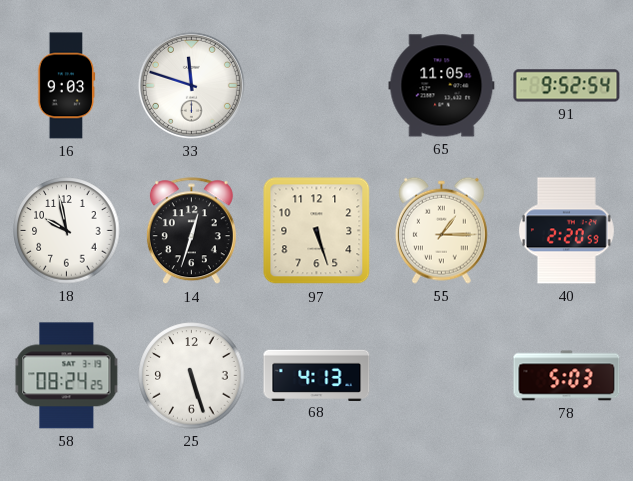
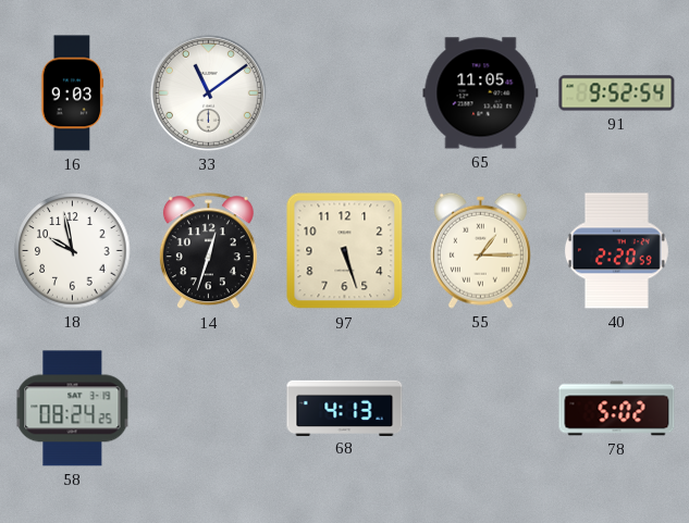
33: 11:48 -> 11:09
25: 5:27 -> none
78: 5:03 -> 5:02
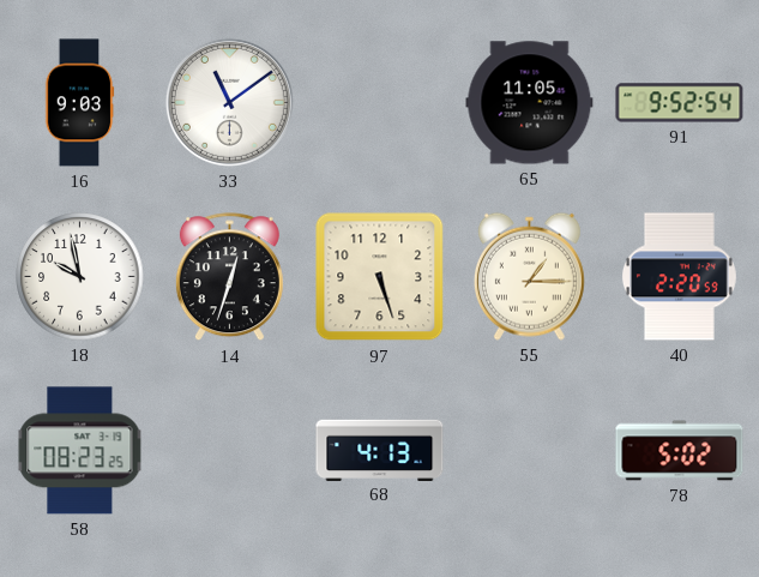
58: 08:24 -> 08:23
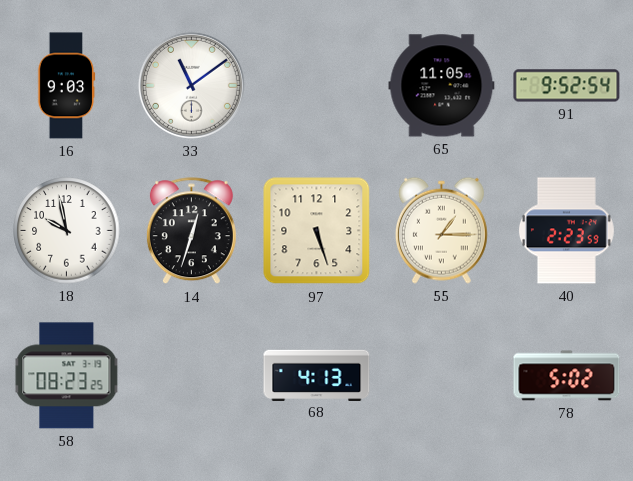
40: 2:20 -> 2:23
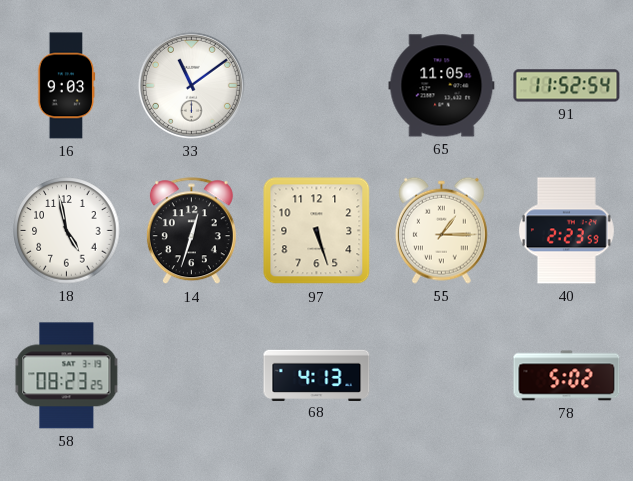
91: 9:52 -> 11:52
18: 9:58 -> 4:58
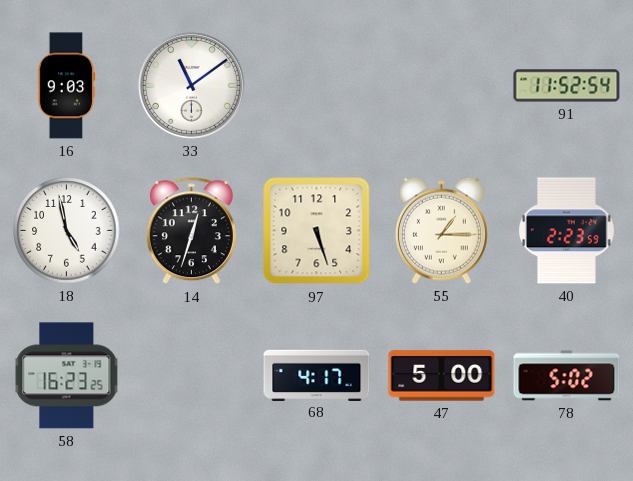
65: 11:05 -> none
58: 08:23 -> 16:23
68: 4:13 -> 4:17
47: none -> 5:00
